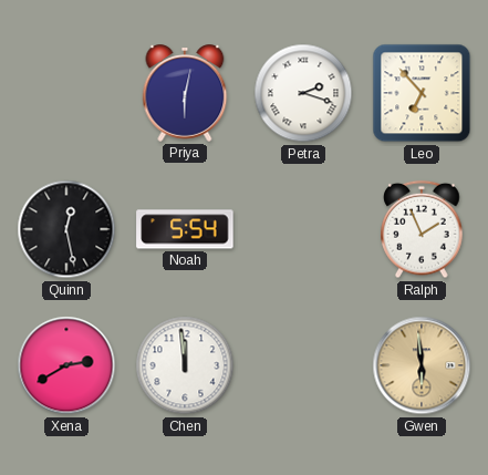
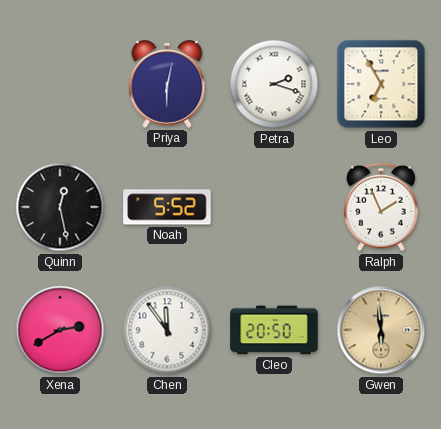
Leo: 6:53 -> 6:55
Noah: 5:54 -> 5:52
Chen: 11:59 -> 11:54
Cleo: none -> 20:50
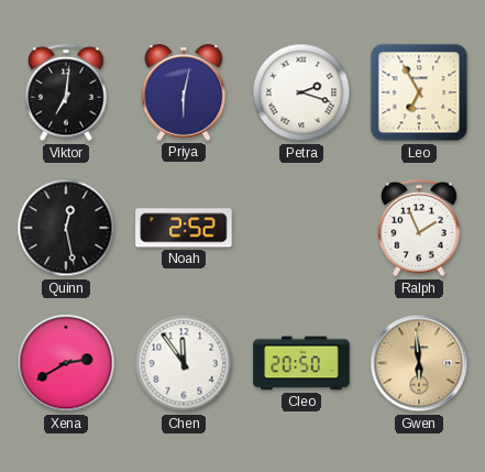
Viktor: none -> 7:01
Noah: 5:52 -> 2:52
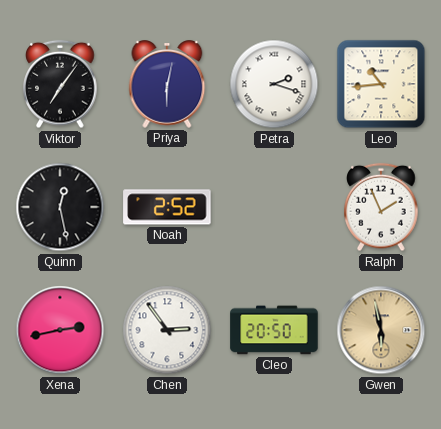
Viktor: 7:01 -> 7:06
Leo: 6:55 -> 10:44
Xena: 2:40 -> 2:43
Chen: 11:54 -> 2:54
Gwen: 5:59 -> 5:58
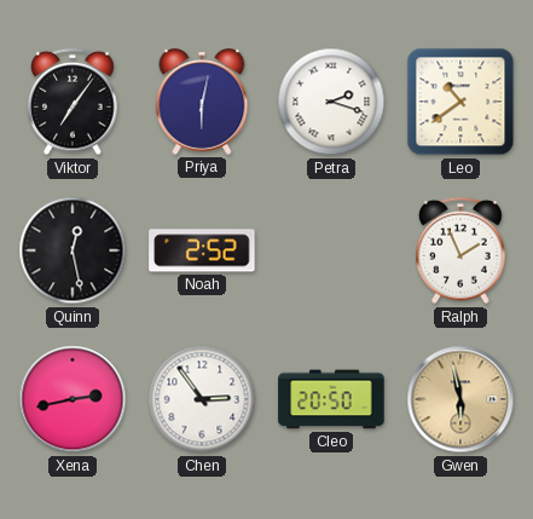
Leo: 10:44 -> 10:39
